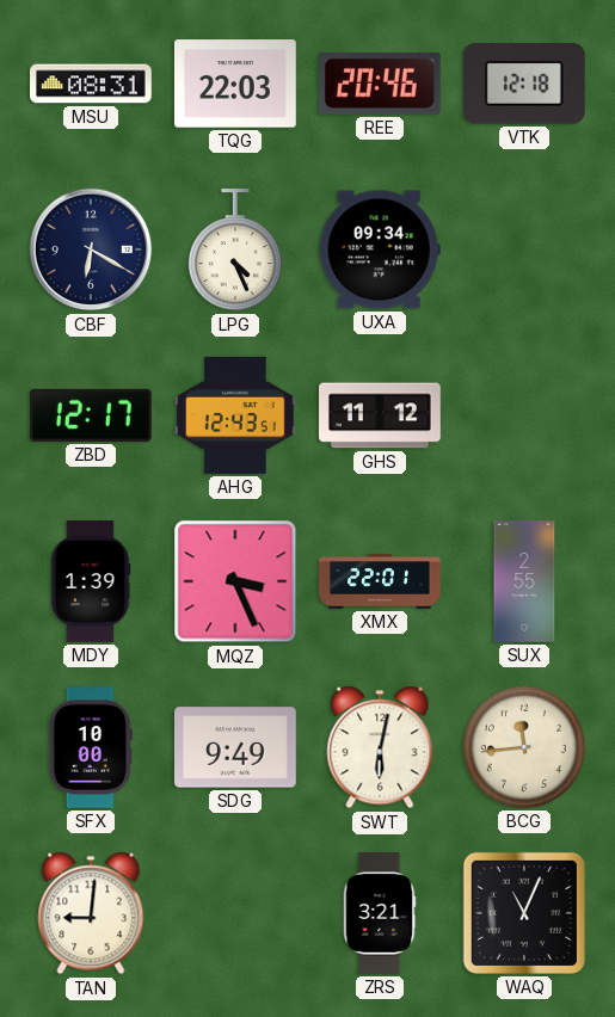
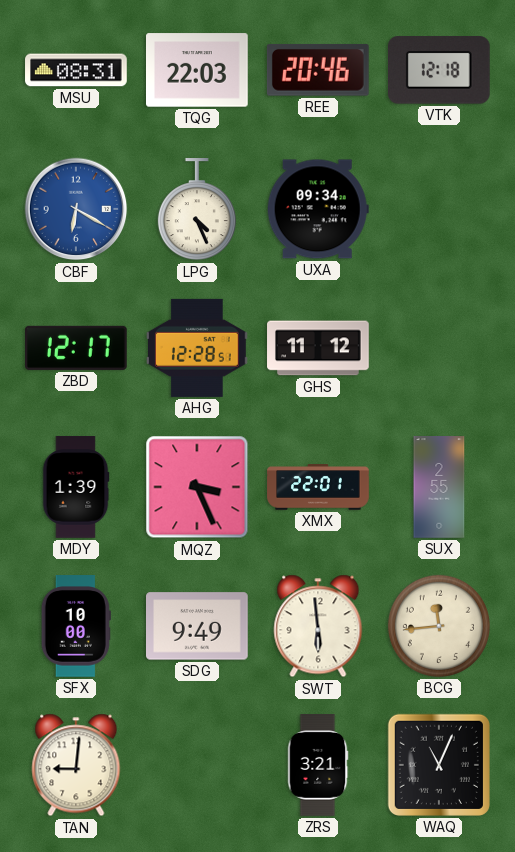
CBF dial: navy -> blue
AHG: 12:43 -> 12:28
SWT: 6:02 -> 5:59
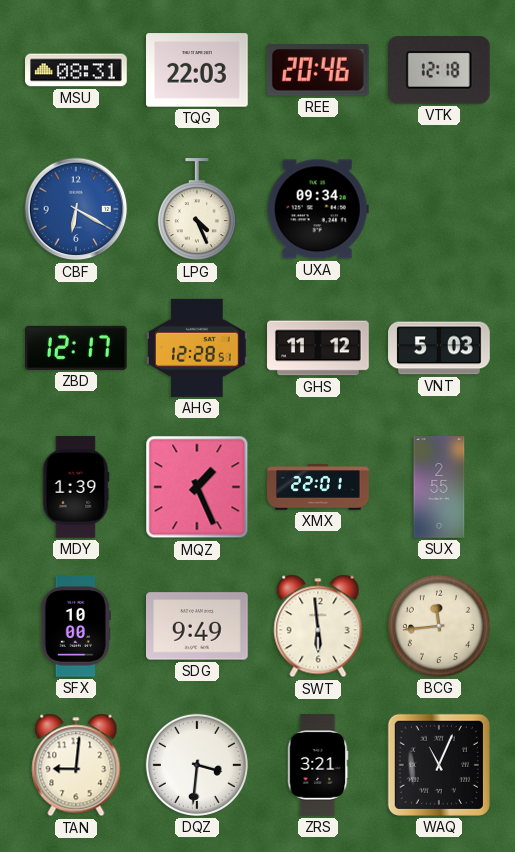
VNT: none -> 5:03
MQZ: 3:26 -> 1:26
DQZ: none -> 3:31
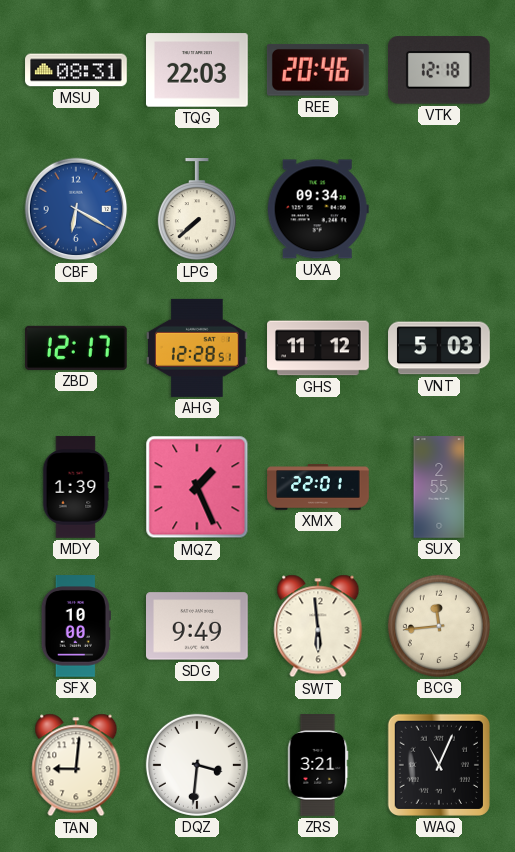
LPG: 4:26 -> 7:38
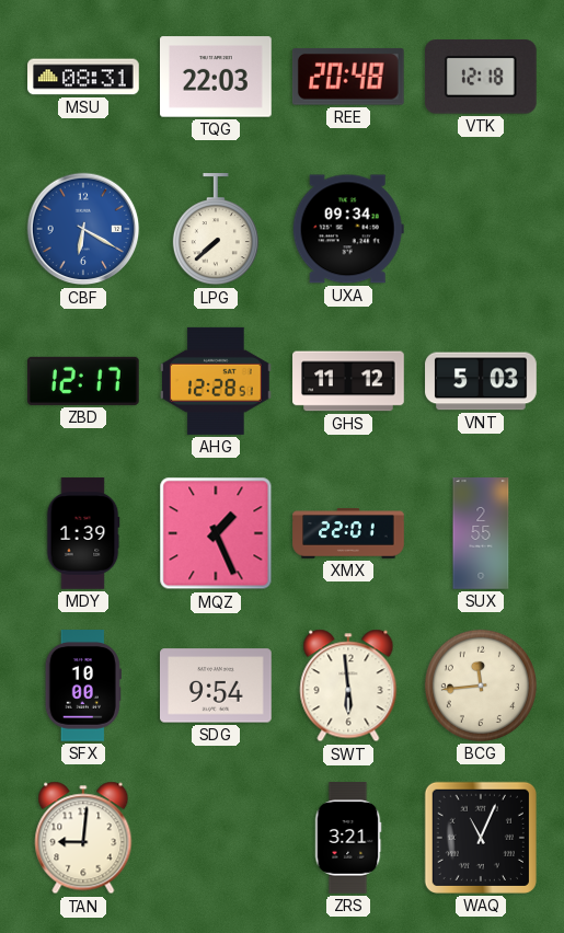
REE: 20:46 -> 20:48
SDG: 9:49 -> 9:54
DQZ: 3:31 -> none
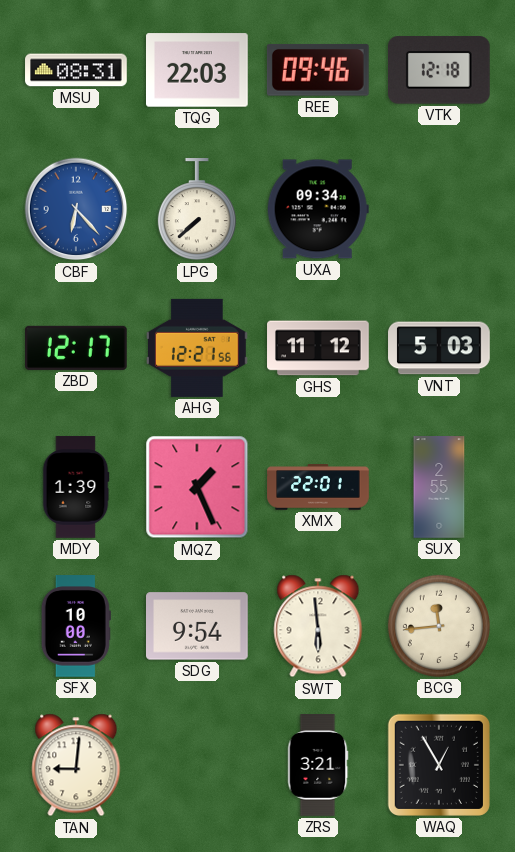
REE: 20:48 -> 09:46
CBF: 6:20 -> 6:23
AHG: 12:28 -> 12:21
WAQ: 11:04 -> 12:55
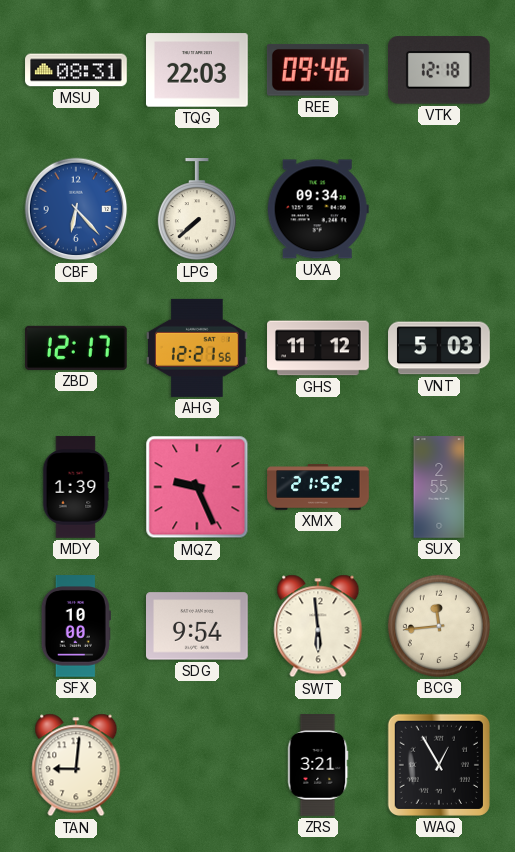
MQZ: 1:26 -> 9:26
XMX: 22:01 -> 21:52
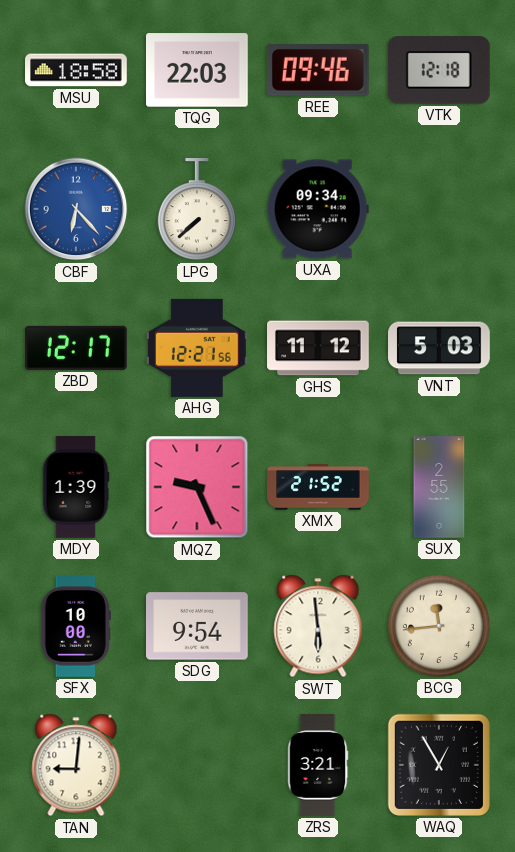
MSU: 08:31 -> 18:58
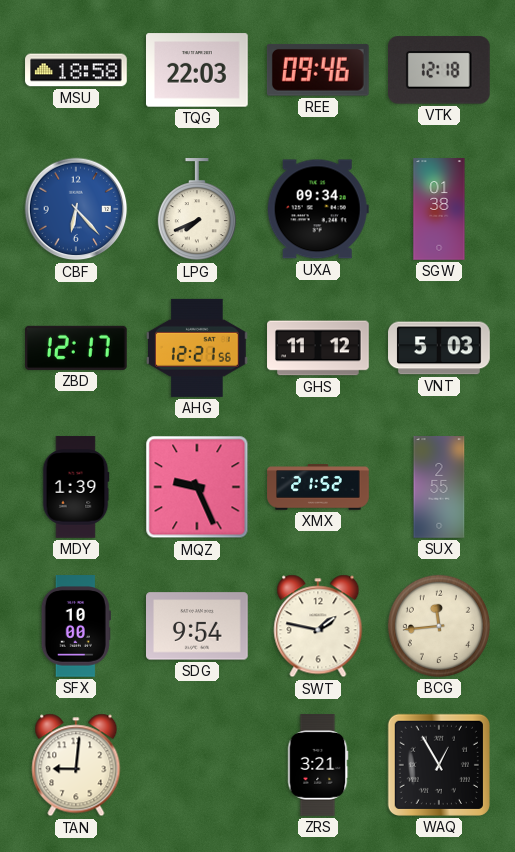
LPG: 7:38 -> 7:41
SGW: none -> 01:38
SWT: 5:59 -> 1:47
